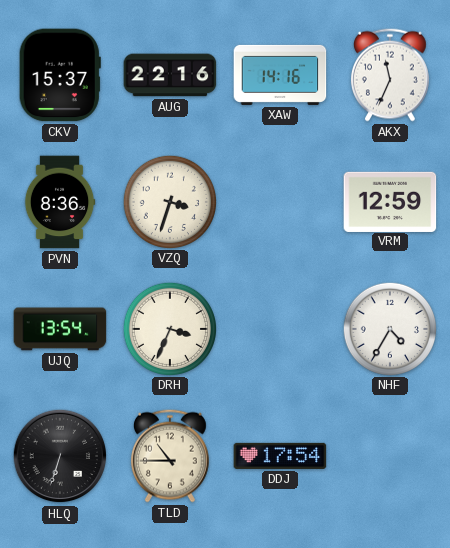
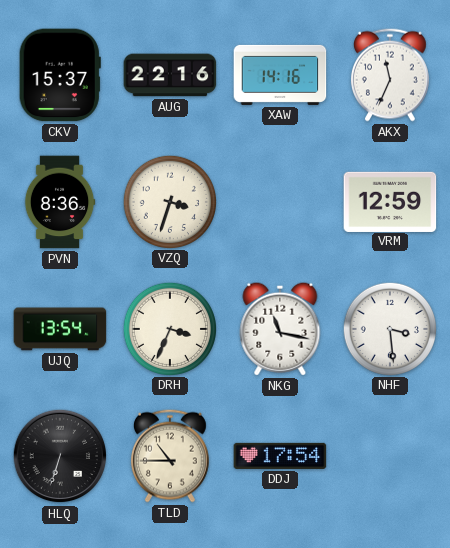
NKG: none -> 11:17
NHF: 4:35 -> 3:29
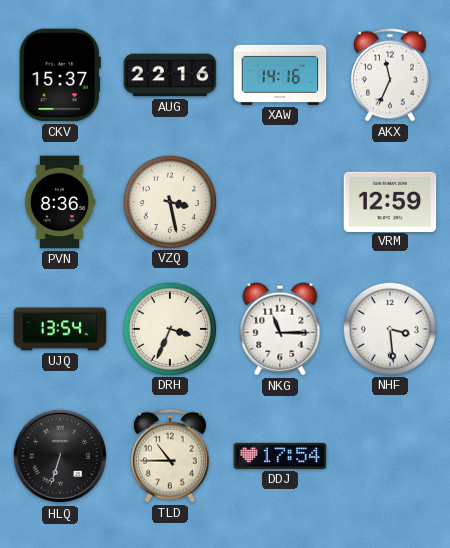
VZQ: 3:33 -> 3:28
NKG: 11:17 -> 11:15
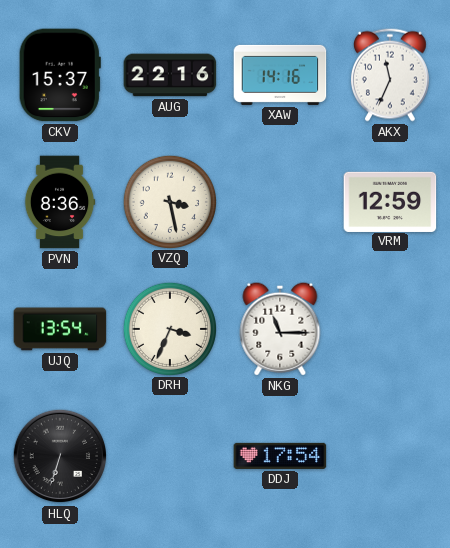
NHF: 3:29 -> none
TLD: 10:45 -> none
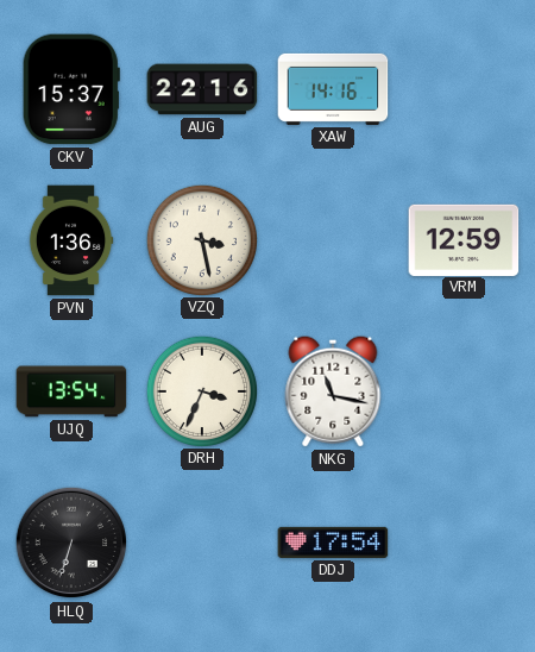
AKX: 11:34 -> none
PVN: 8:36 -> 1:36
NKG: 11:15 -> 11:17
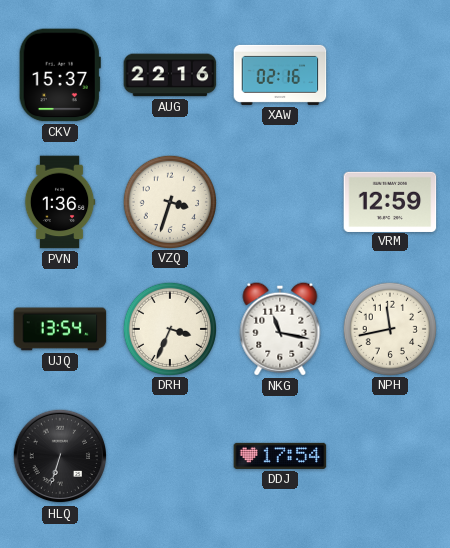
XAW: 14:16 -> 02:16
VZQ: 3:28 -> 3:33
NPH: none -> 11:43
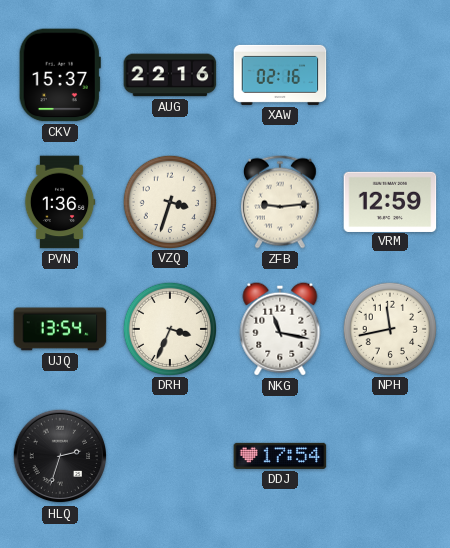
ZFB: none -> 9:14
HLQ: 6:33 -> 2:33
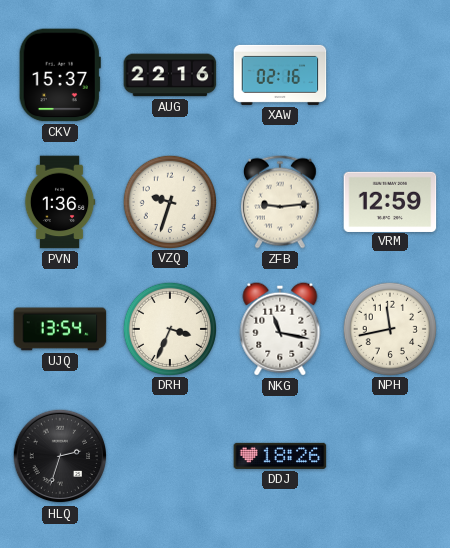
VZQ: 3:33 -> 9:33
DDJ: 17:54 -> 18:26
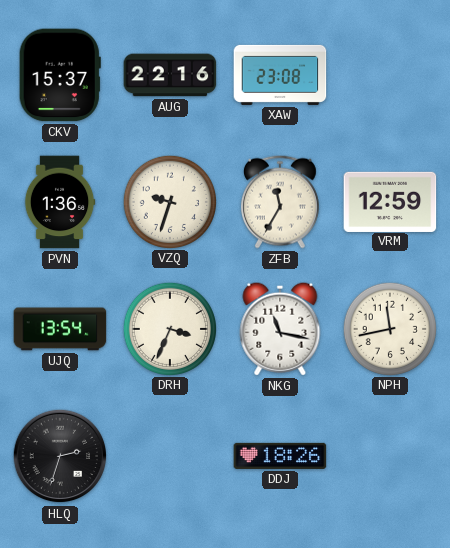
XAW: 02:16 -> 23:08
ZFB: 9:14 -> 11:35
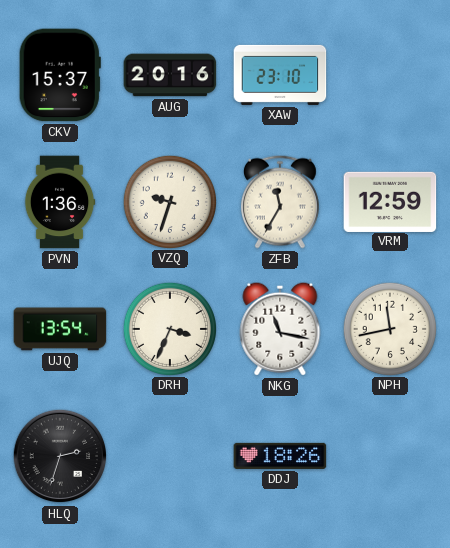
AUG: 22:16 -> 20:16
XAW: 23:08 -> 23:10
